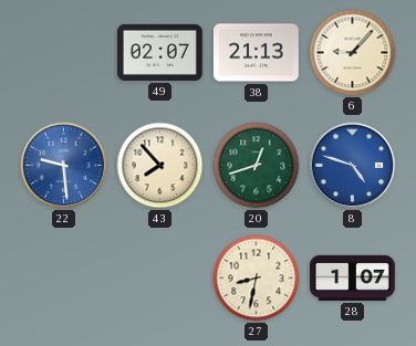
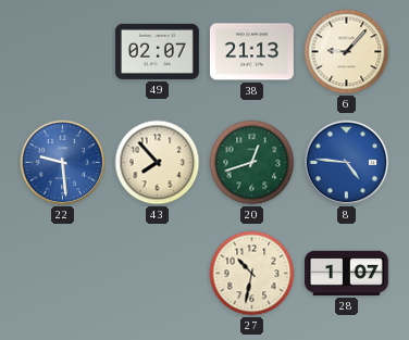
8: 4:48 -> 4:46
27: 8:32 -> 10:32
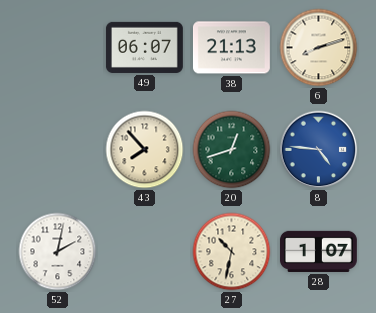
49: 02:07 -> 06:07
6: 9:07 -> 8:12
22: 9:29 -> none
52: none -> 2:02
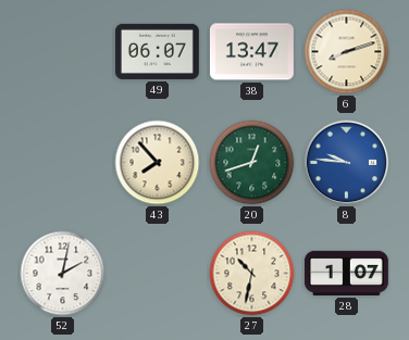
38: 21:13 -> 13:47
8: 4:46 -> 9:46
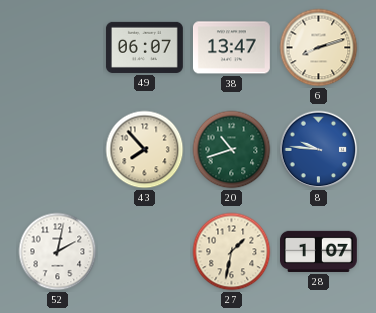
20: 12:42 -> 10:42
27: 10:32 -> 1:32
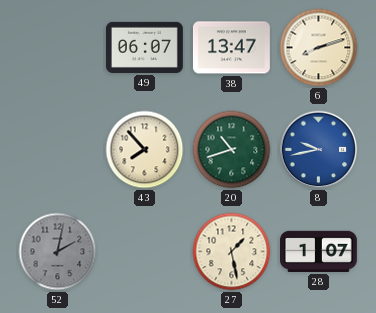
8: 9:46 -> 9:43
52 dial: white -> grey
27: 1:32 -> 1:28
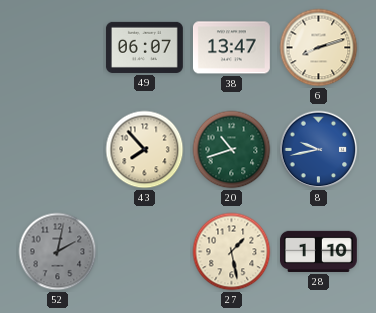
28: 1:07 -> 1:10
